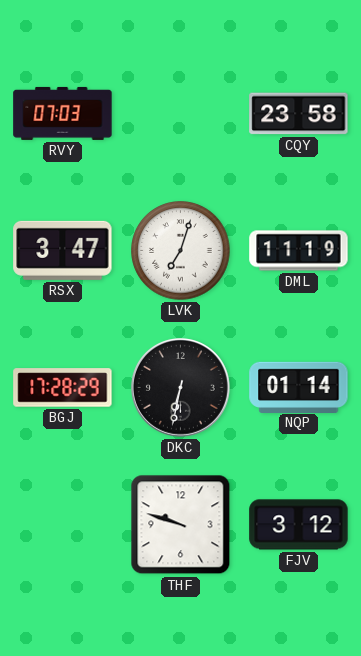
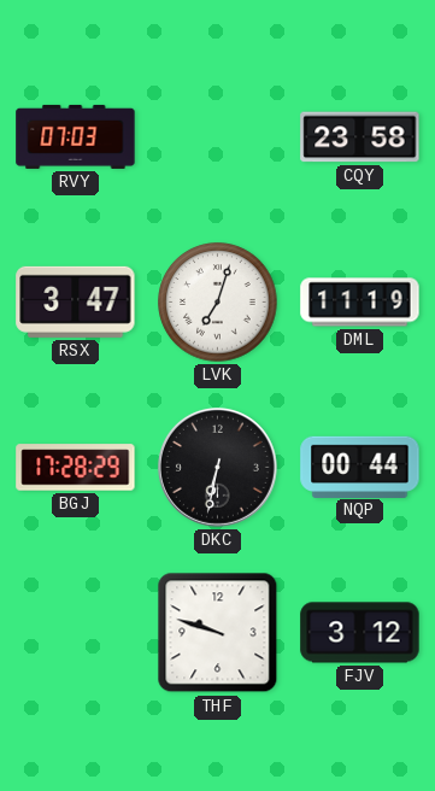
NQP: 01:14 -> 00:44
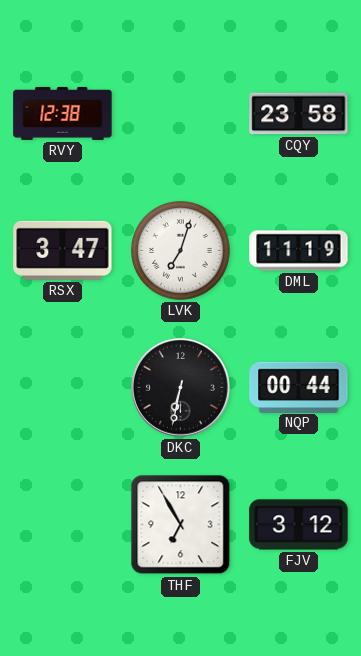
RVY: 07:03 -> 12:38
BGJ: 17:28 -> none
THF: 9:48 -> 6:55
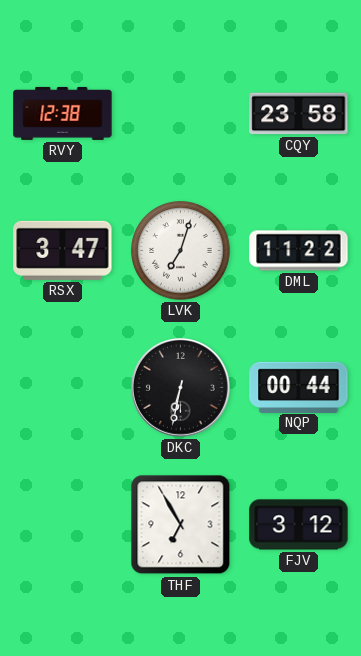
DML: 11:19 -> 11:22
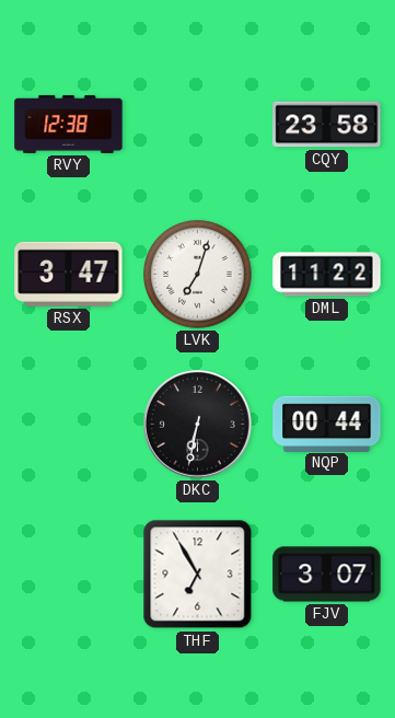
FJV: 3:12 -> 3:07
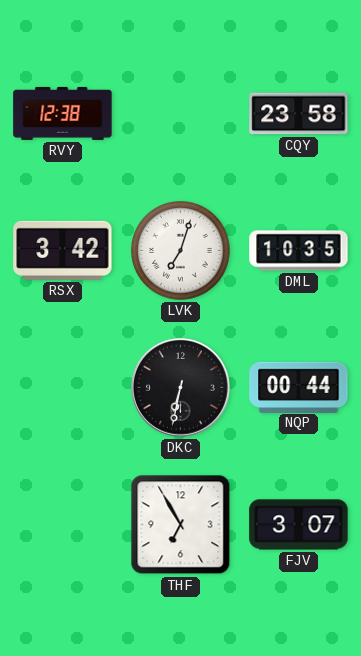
RSX: 3:47 -> 3:42
DML: 11:22 -> 10:35
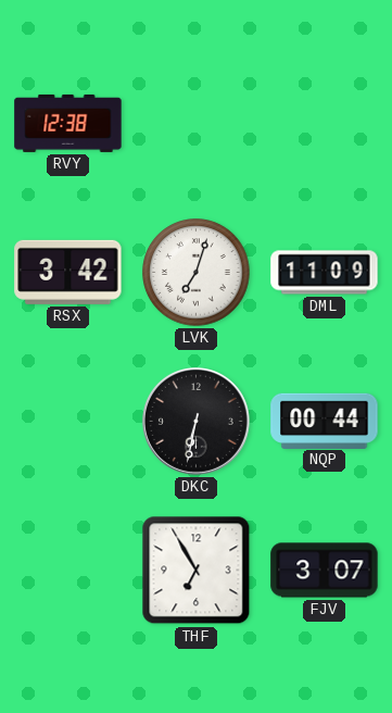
CQY: 23:58 -> none
DML: 10:35 -> 11:09
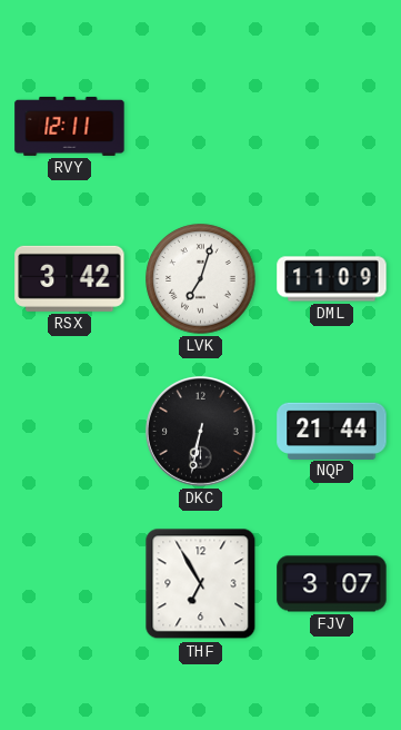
RVY: 12:38 -> 12:11
NQP: 00:44 -> 21:44
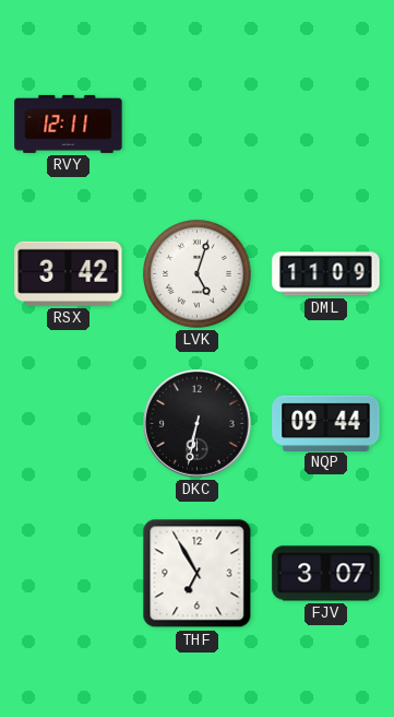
LVK: 7:03 -> 5:03
NQP: 21:44 -> 09:44
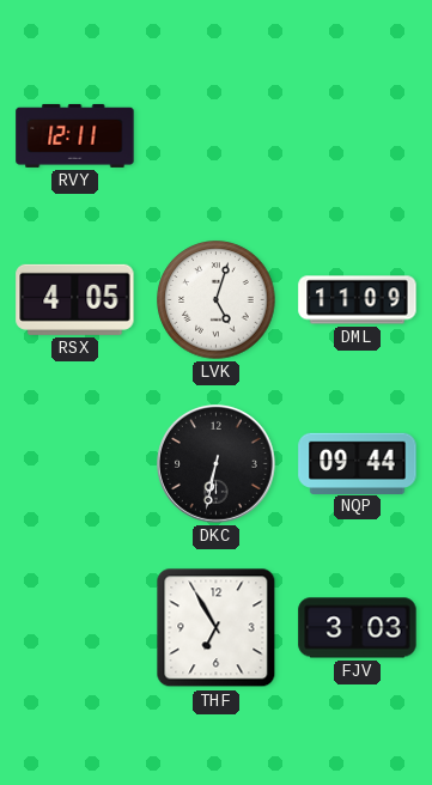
RSX: 3:42 -> 4:05
FJV: 3:07 -> 3:03
